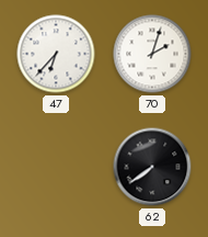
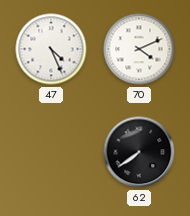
47: 6:37 -> 4:26
70: 2:03 -> 4:11
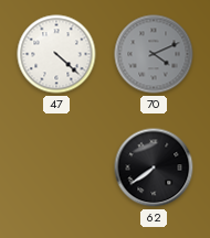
47: 4:26 -> 4:22
70 dial: white -> grey
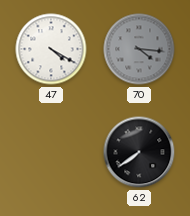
47: 4:22 -> 4:20
70: 4:11 -> 4:16
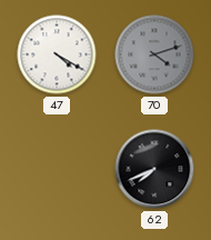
70: 4:16 -> 4:12
62: 7:39 -> 7:41
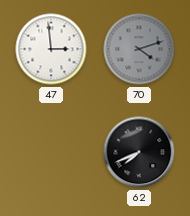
47: 4:20 -> 2:59
